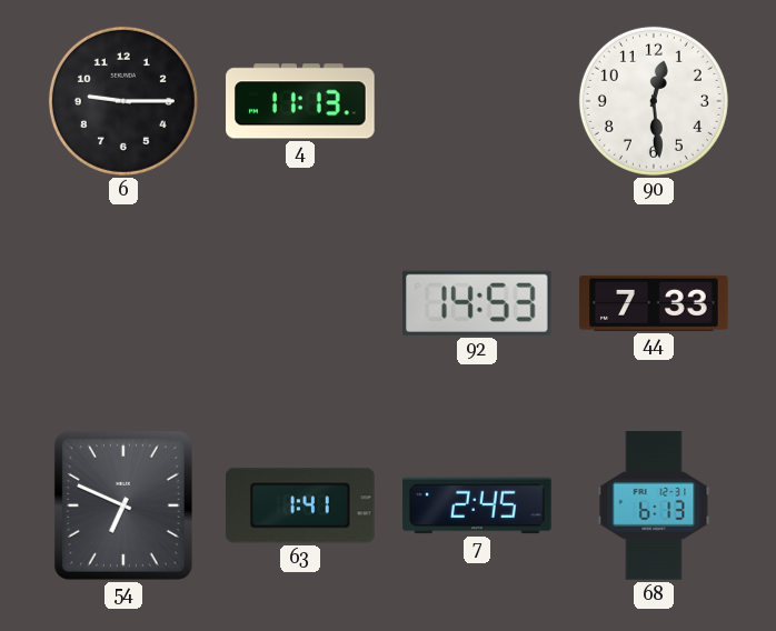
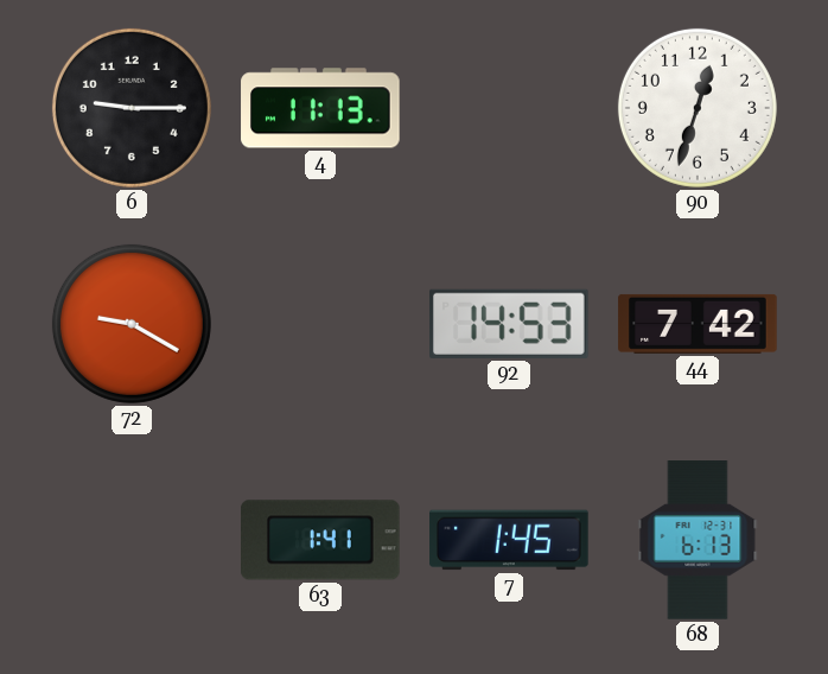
90: 12:29 -> 12:33
72: none -> 9:20
44: 7:33 -> 7:42
54: 6:49 -> none
7: 2:45 -> 1:45
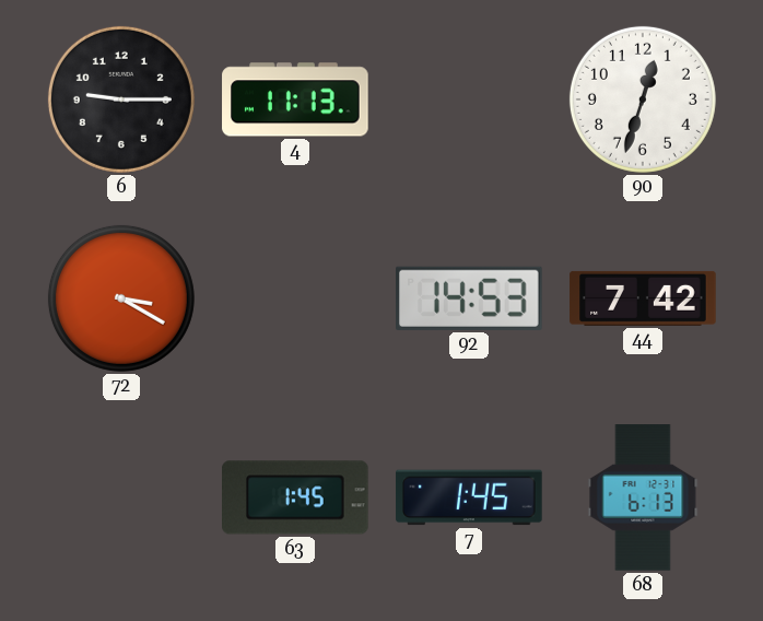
72: 9:20 -> 3:20
63: 1:41 -> 1:45
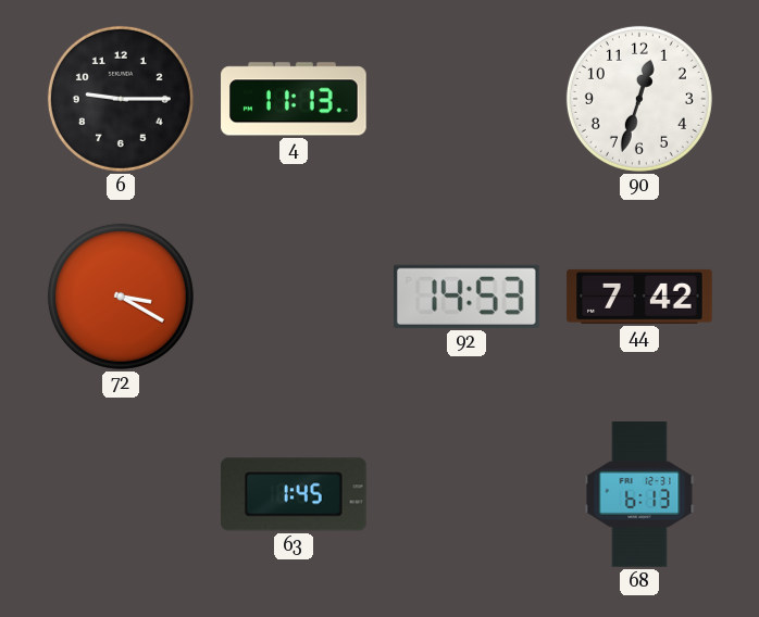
7: 1:45 -> none
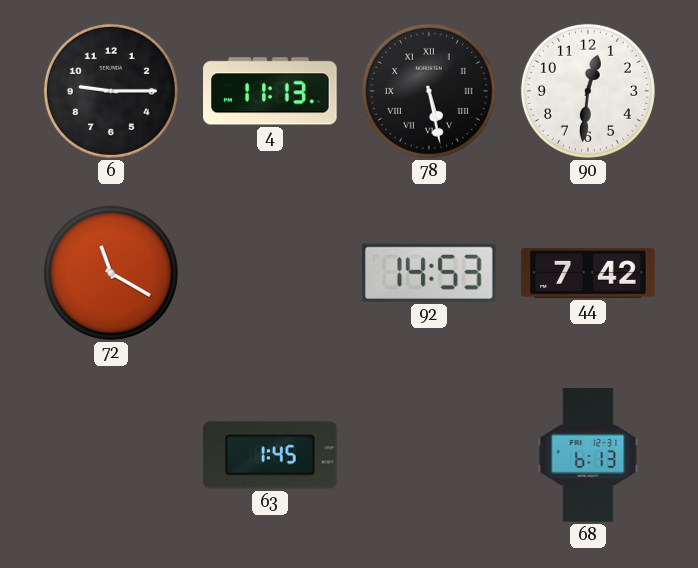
78: none -> 5:28
90: 12:33 -> 12:31
72: 3:20 -> 11:20
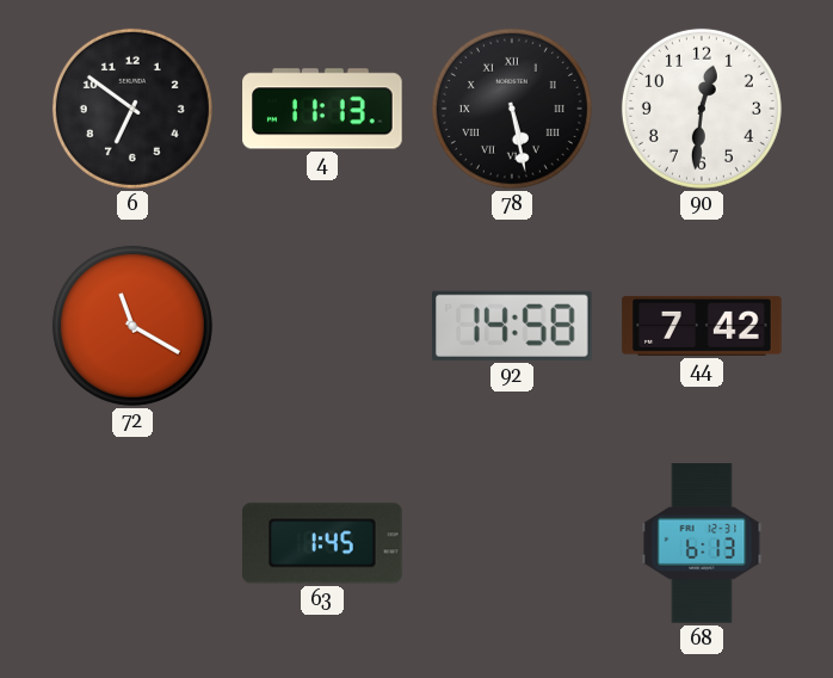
6: 9:15 -> 6:51
92: 14:53 -> 14:58
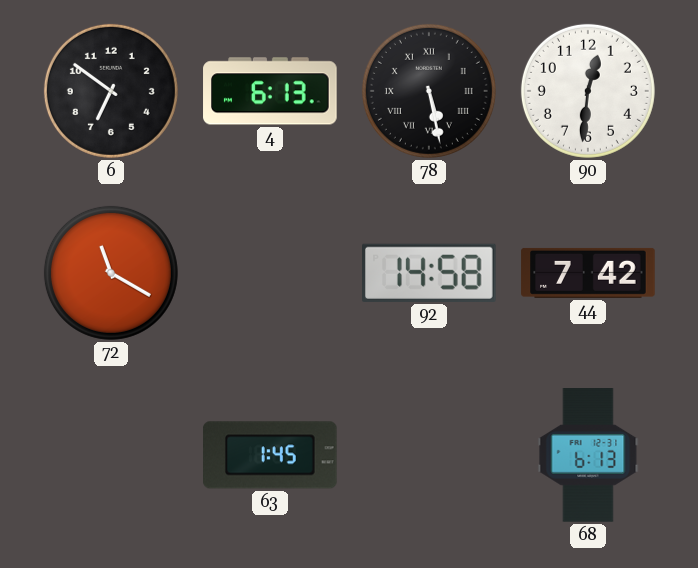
4: 11:13 -> 6:13
